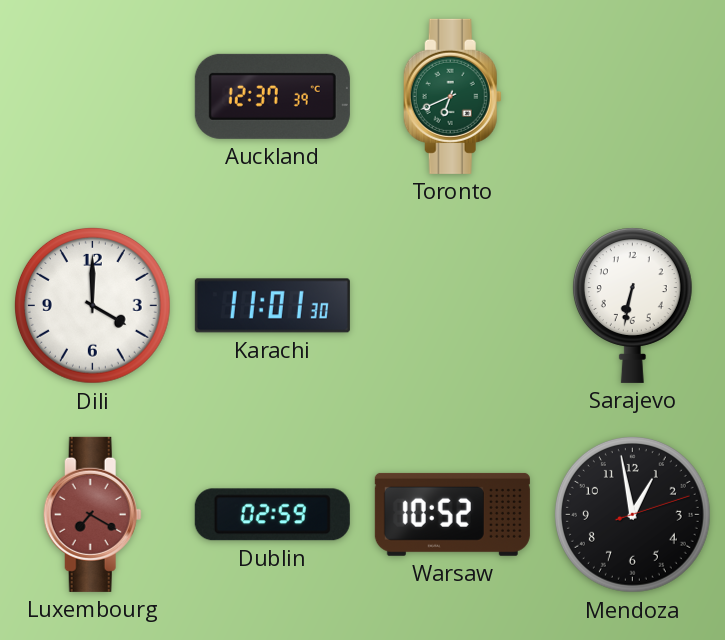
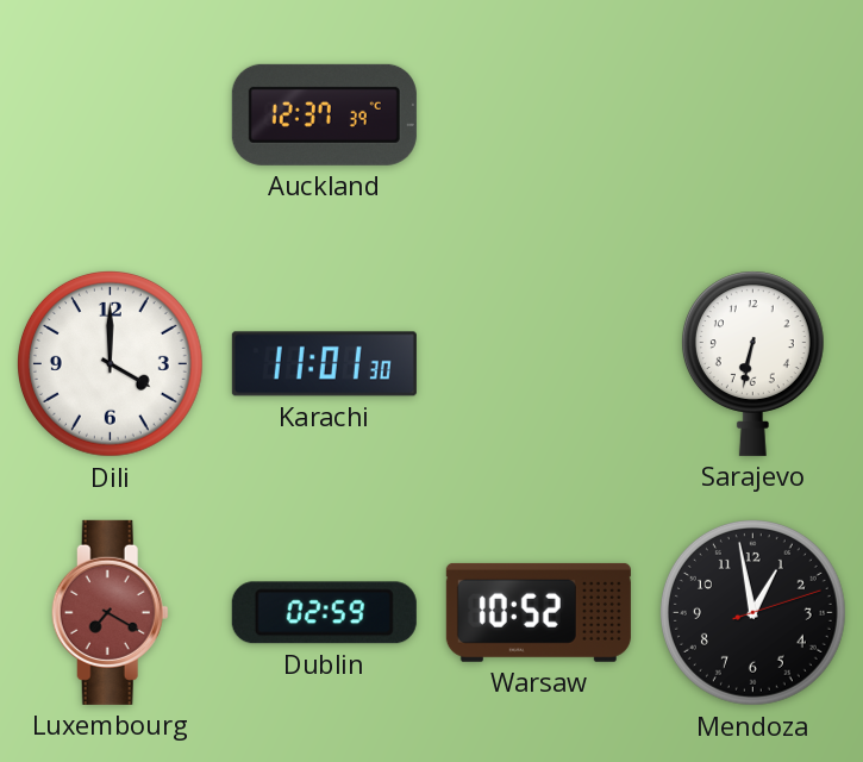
Toronto: 6:41 -> none
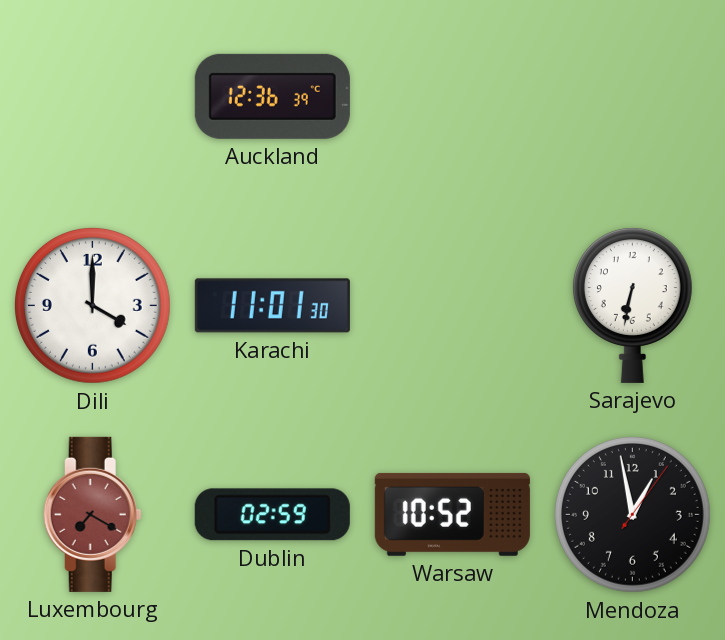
Auckland: 12:37 -> 12:36
Mendoza: 12:58:12 -> 12:58:06
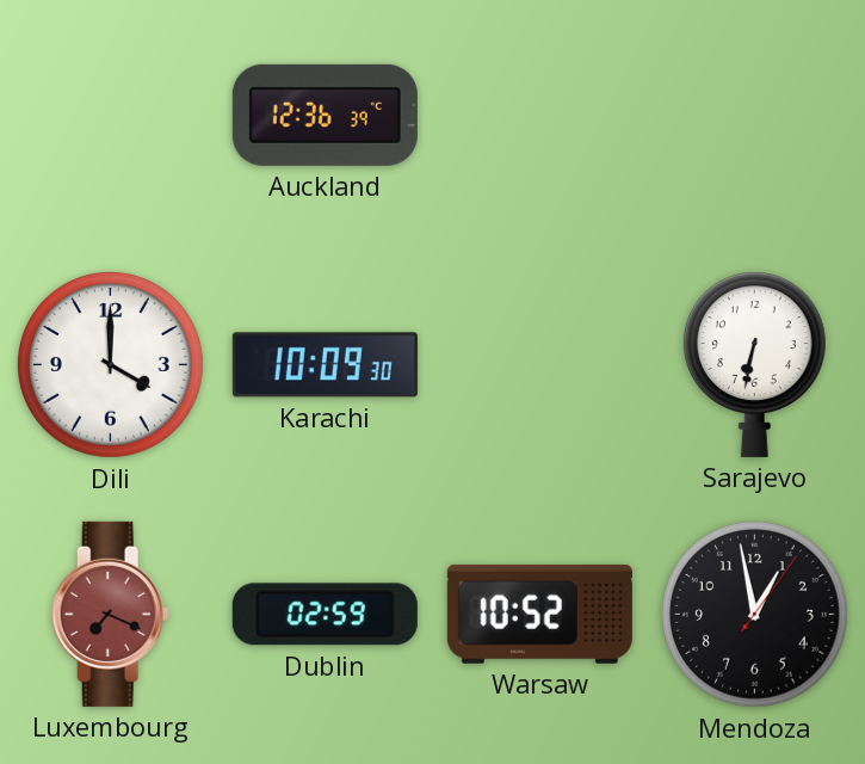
Karachi: 11:01 -> 10:09
Luxembourg: 7:20 -> 7:19
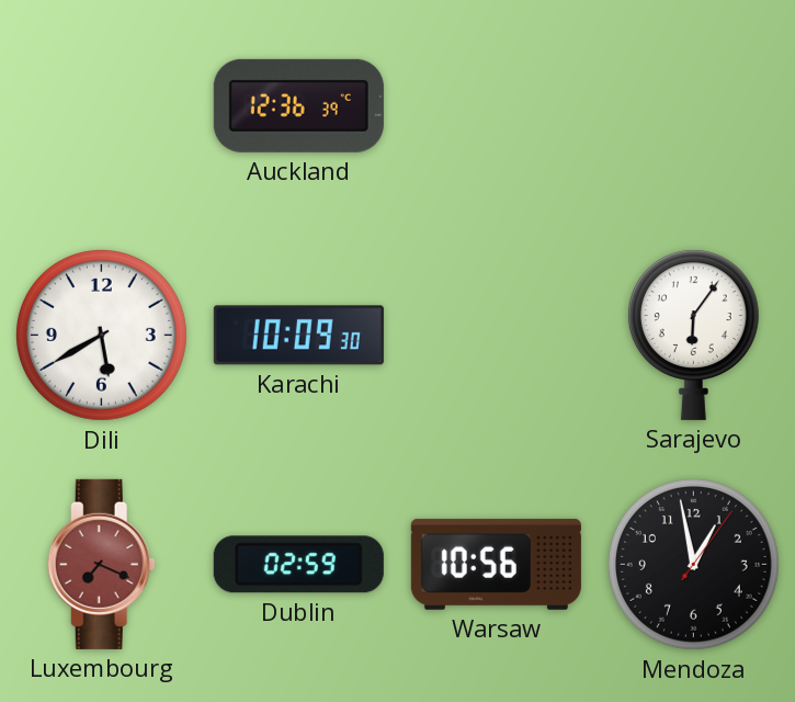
Dili: 4:00 -> 5:40
Sarajevo: 6:32 -> 6:06
Warsaw: 10:52 -> 10:56
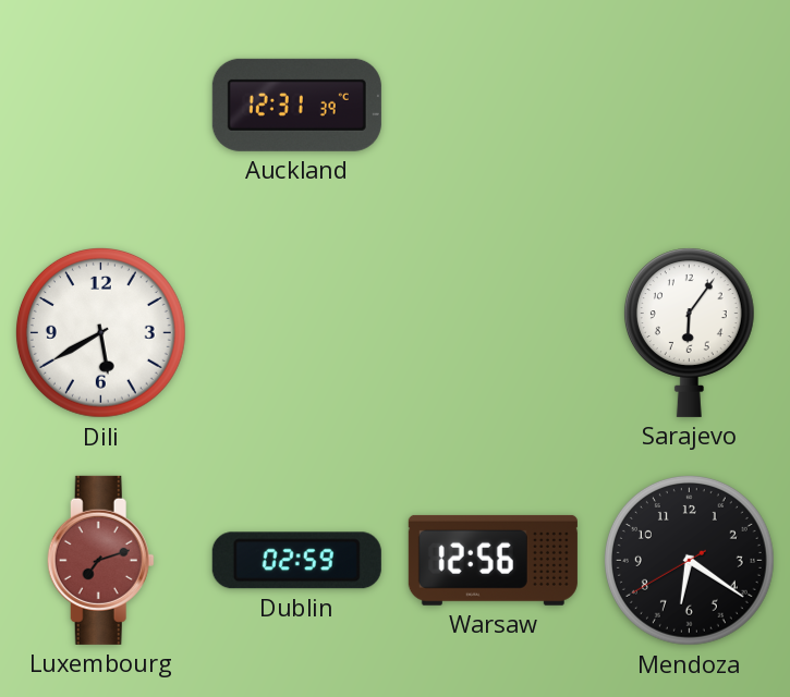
Auckland: 12:36 -> 12:31
Karachi: 10:09 -> none
Luxembourg: 7:19 -> 7:12
Warsaw: 10:56 -> 12:56
Mendoza: 12:58 -> 6:20
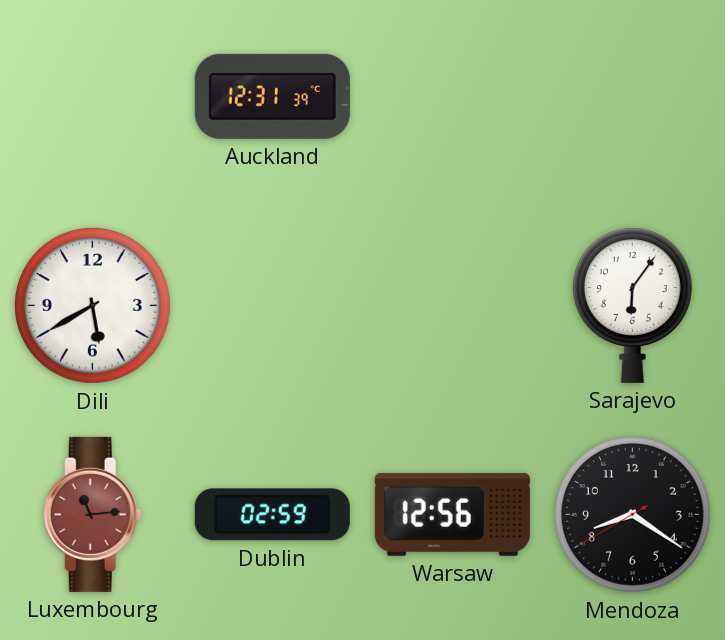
Luxembourg: 7:12 -> 11:14
Mendoza: 6:20 -> 8:20
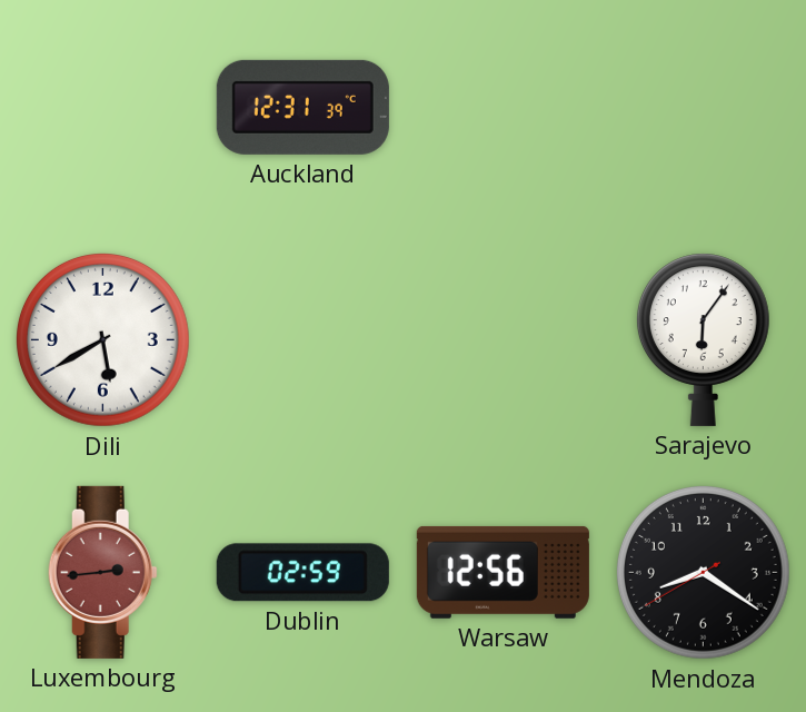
Luxembourg: 11:14 -> 2:44
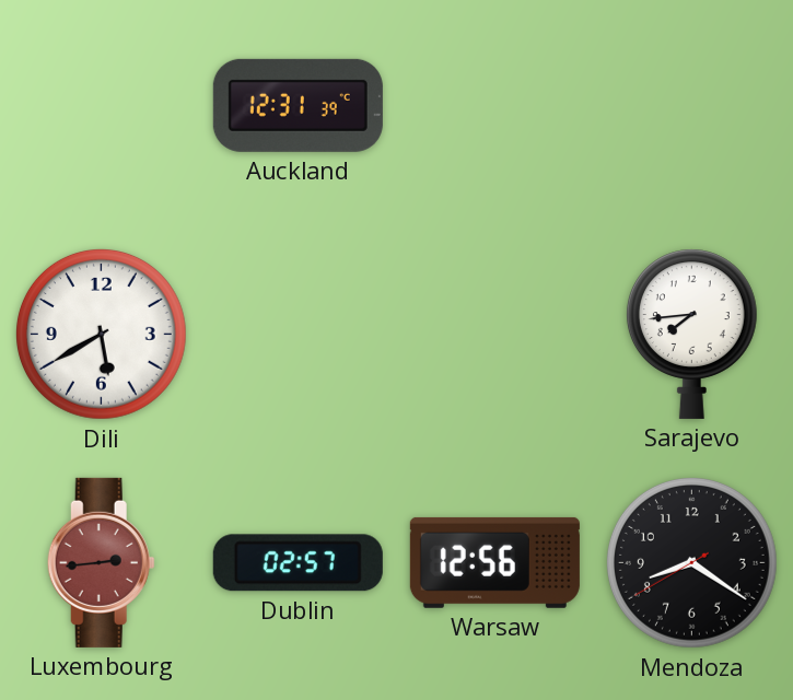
Sarajevo: 6:06 -> 7:44
Dublin: 02:59 -> 02:57
